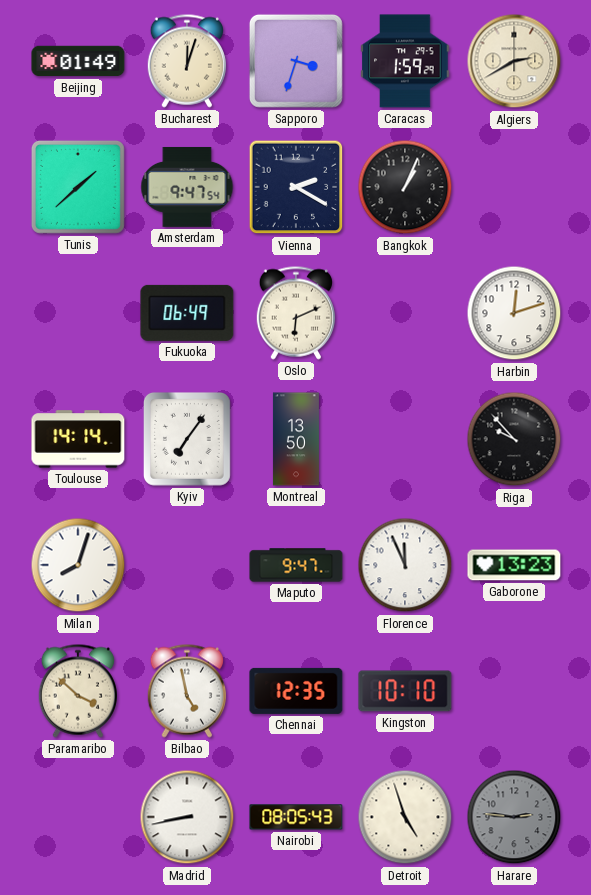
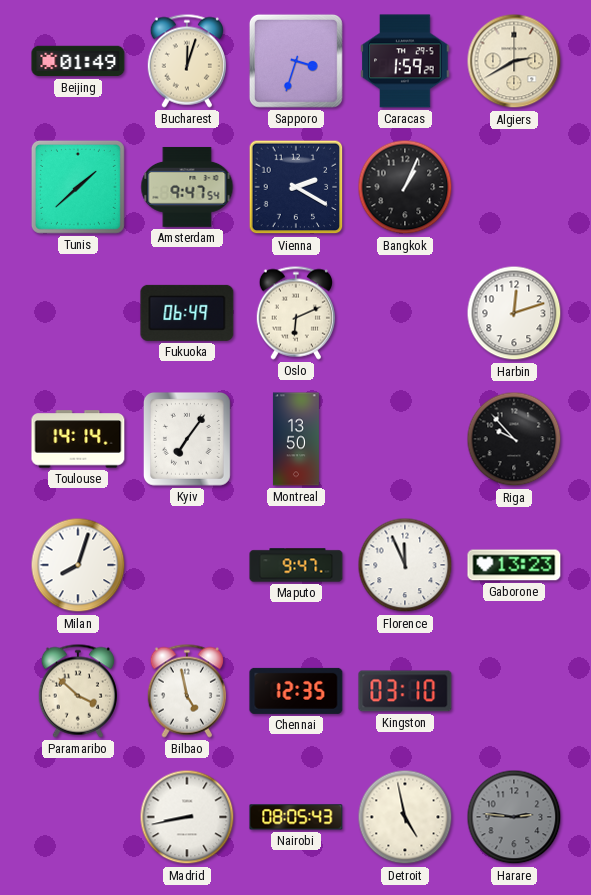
Kingston: 10:10 -> 03:10
Detroit: 4:57 -> 4:58
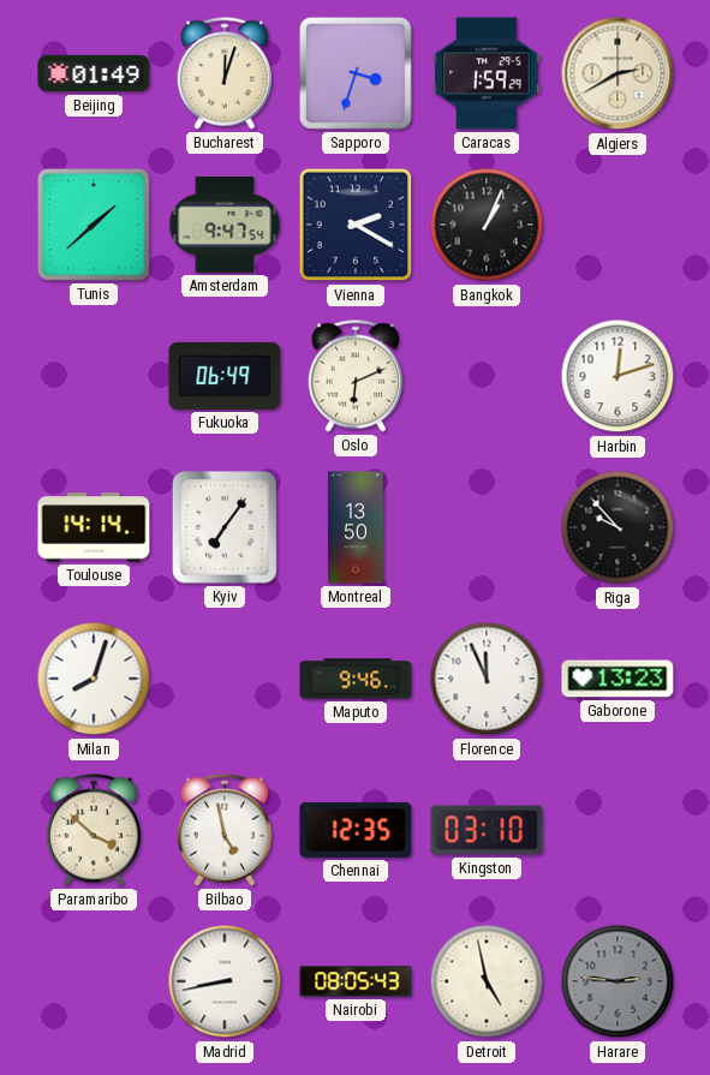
Maputo: 9:47 -> 9:46
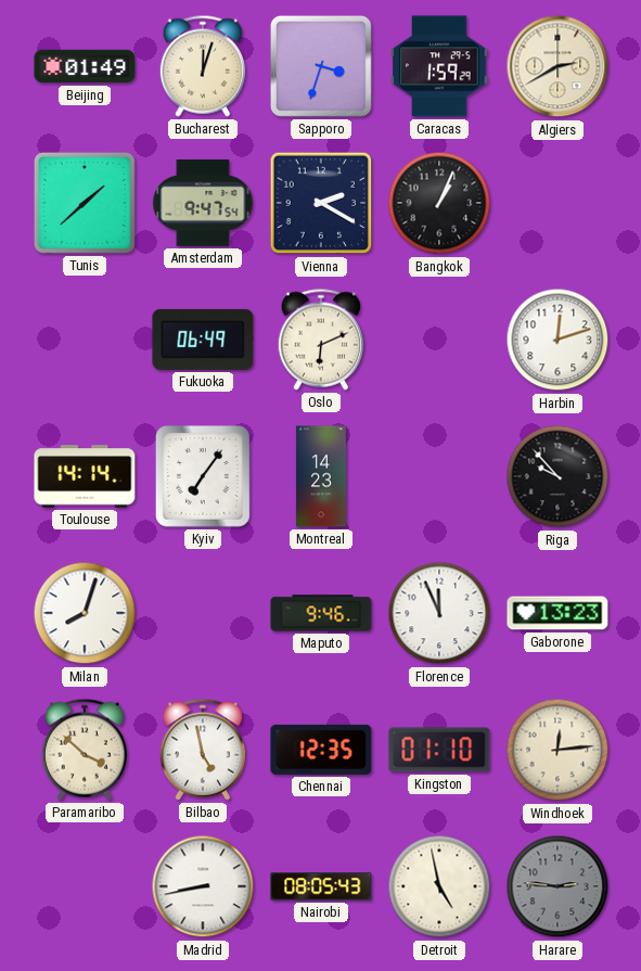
Montreal: 13:50 -> 14:23
Kingston: 03:10 -> 01:10
Windhoek: none -> 12:14
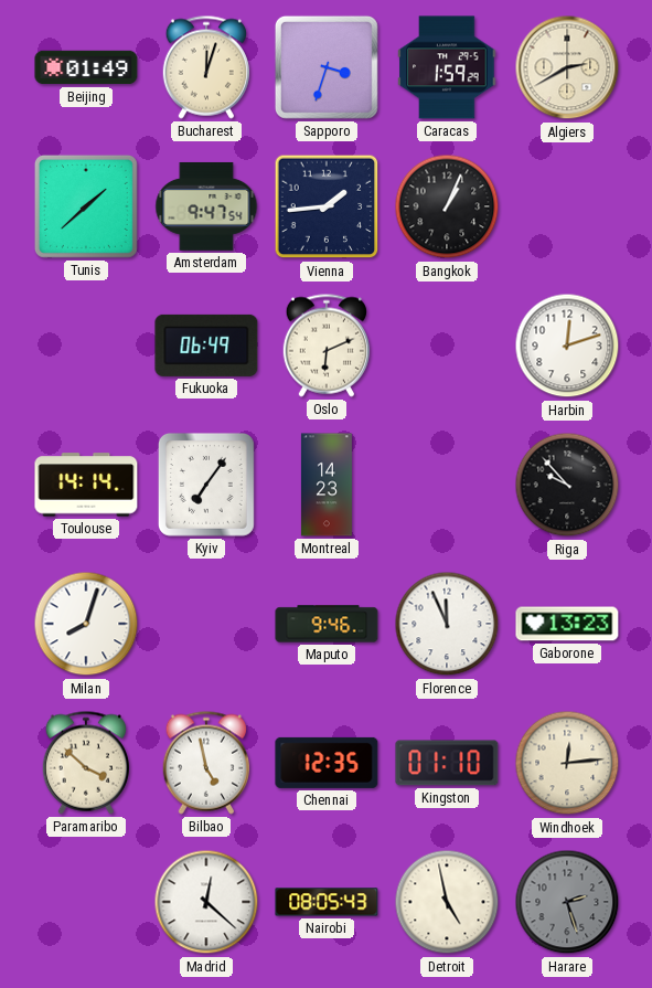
Vienna: 2:20 -> 1:44
Madrid: 8:43 -> 12:22
Harare: 2:46 -> 2:27
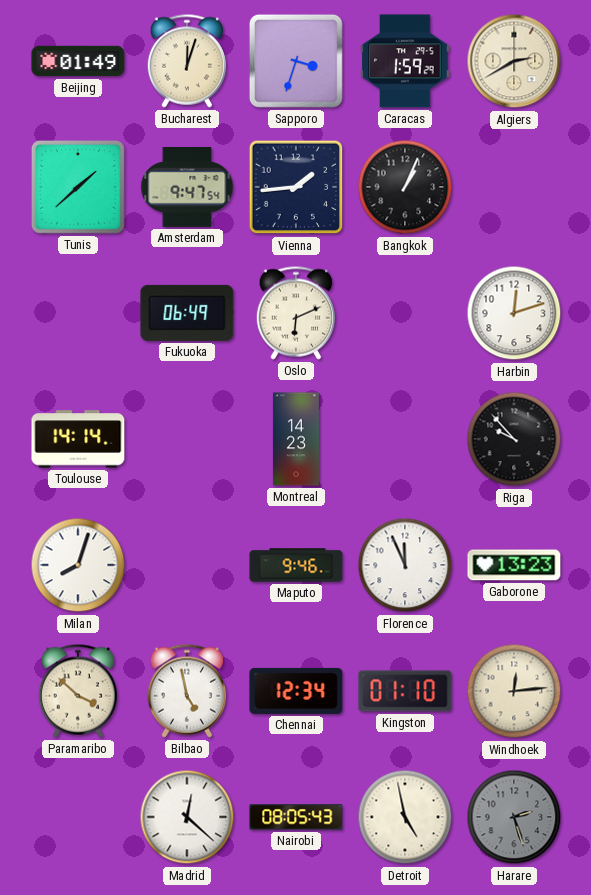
Kyiv: 7:06 -> none
Chennai: 12:35 -> 12:34
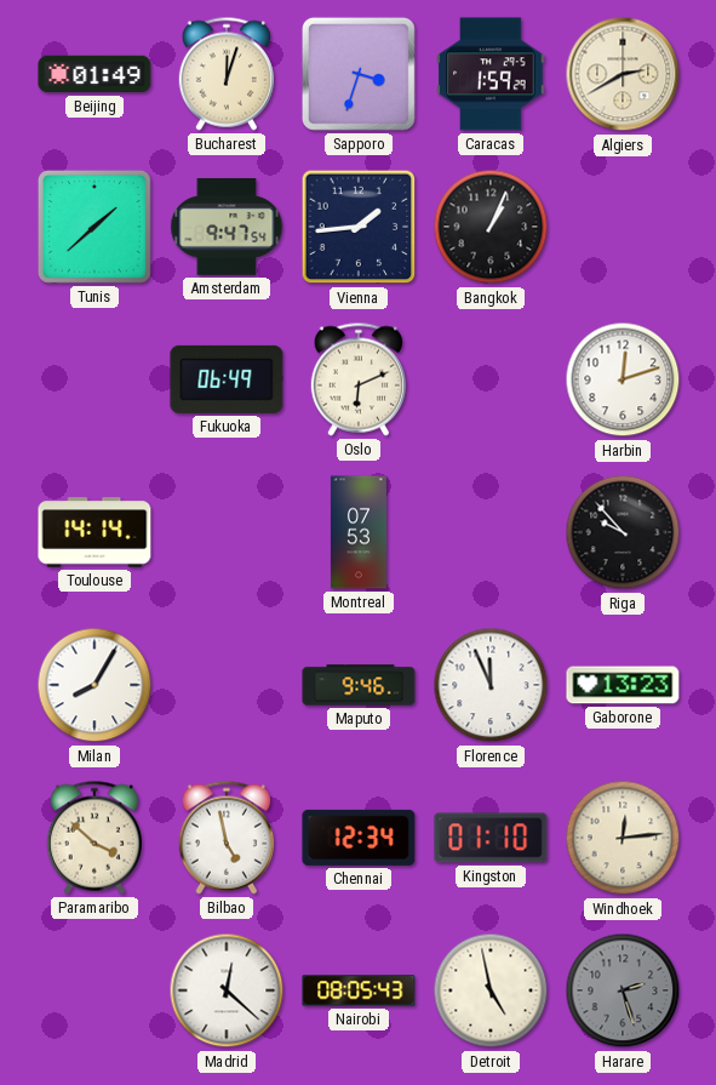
Montreal: 14:23 -> 07:53
Milan: 8:03 -> 8:05
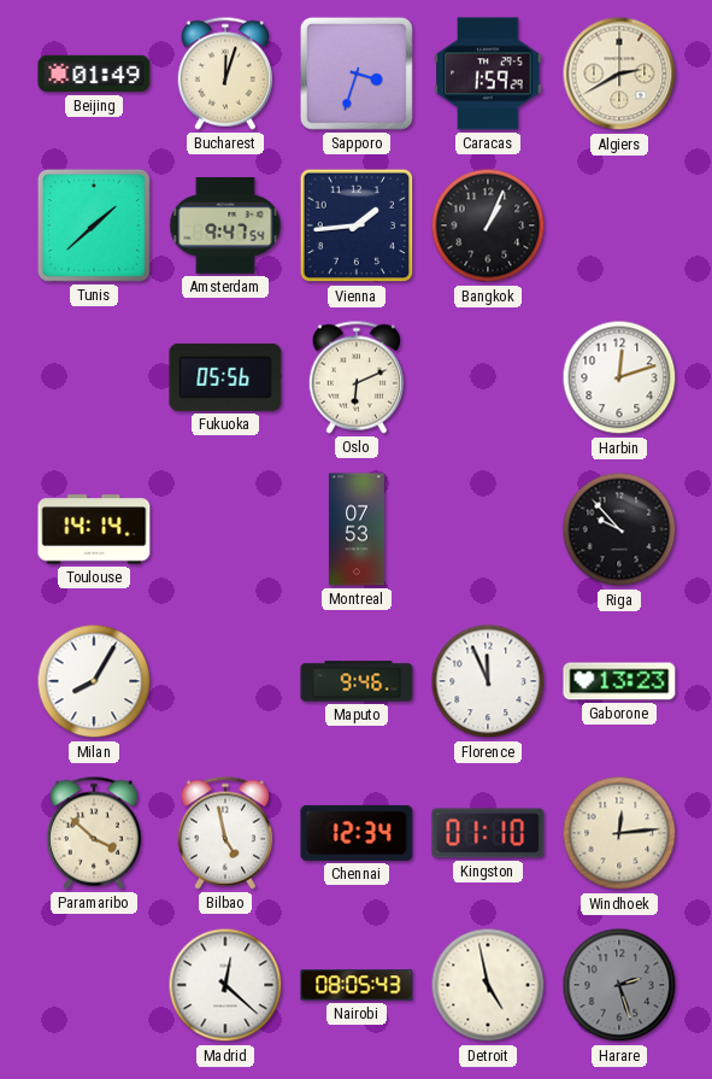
Fukuoka: 06:49 -> 05:56
